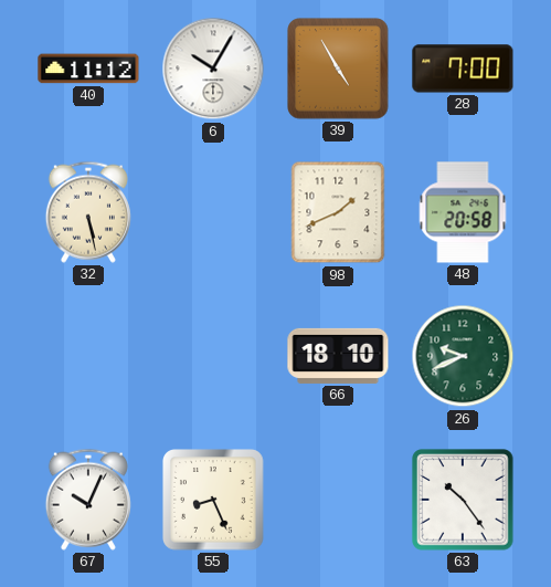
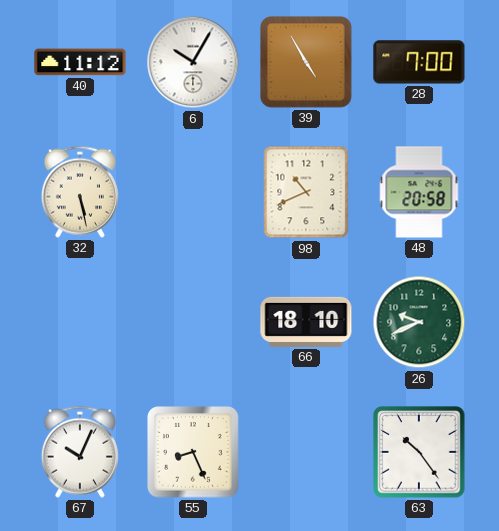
98: 1:41 -> 10:41
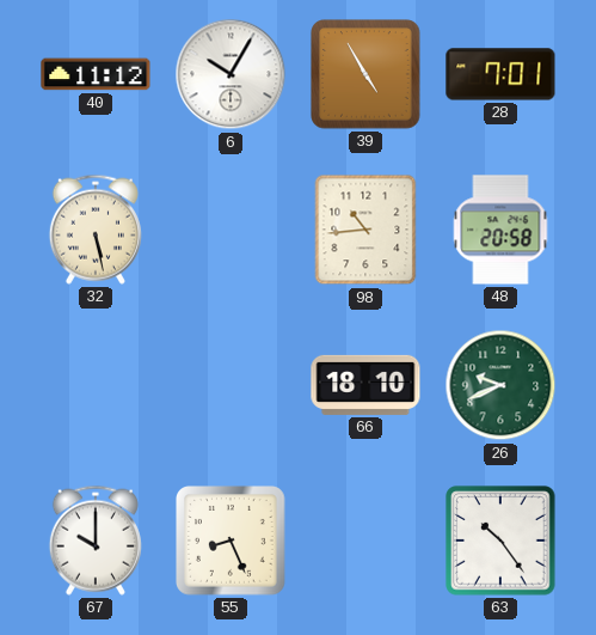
28: 7:00 -> 7:01
98: 10:41 -> 10:44
67: 10:04 -> 10:00
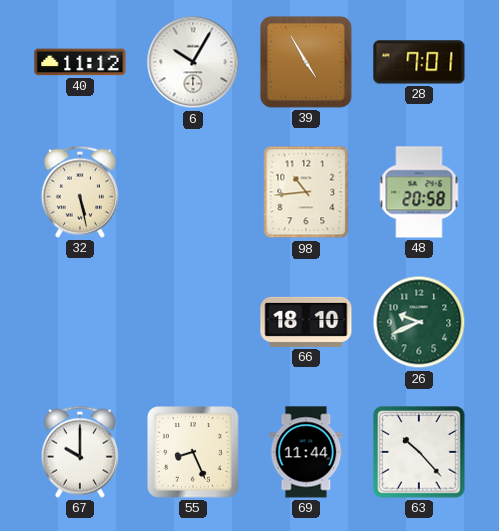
69: none -> 11:44
63: 10:24 -> 10:23
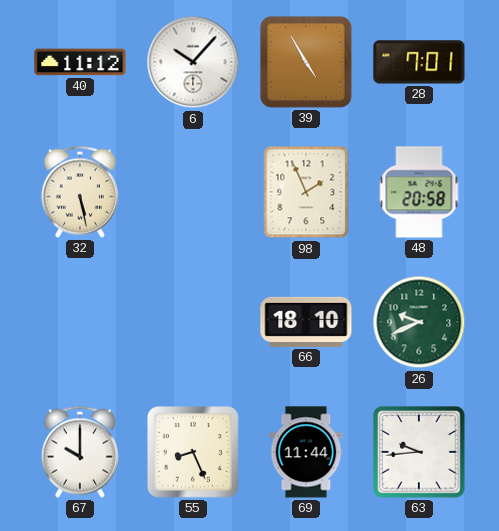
6: 10:05 -> 10:07
98: 10:44 -> 1:56
63: 10:23 -> 9:44
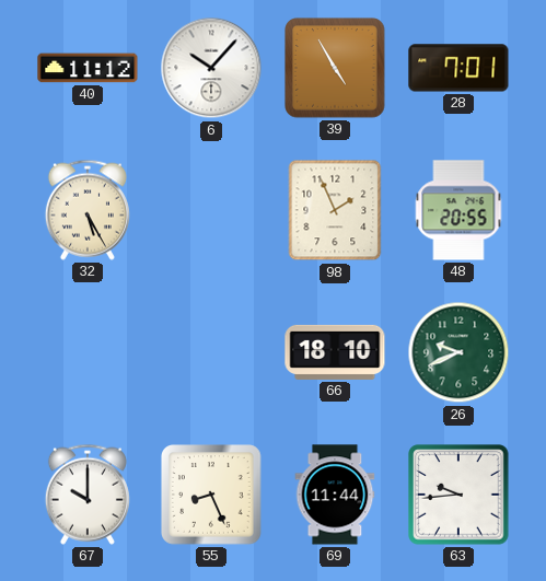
32: 5:28 -> 5:25
48: 20:58 -> 20:55
